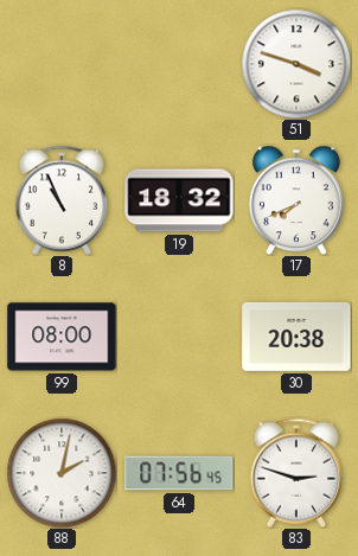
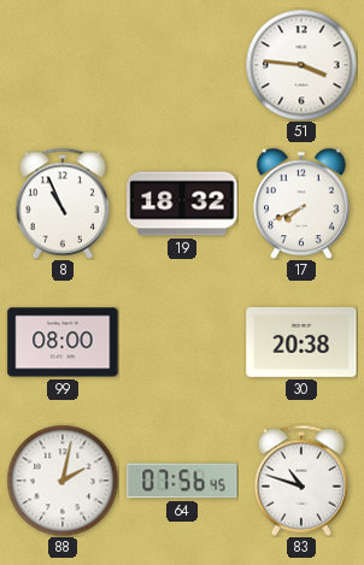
51: 3:48 -> 3:46
83: 2:48 -> 10:48
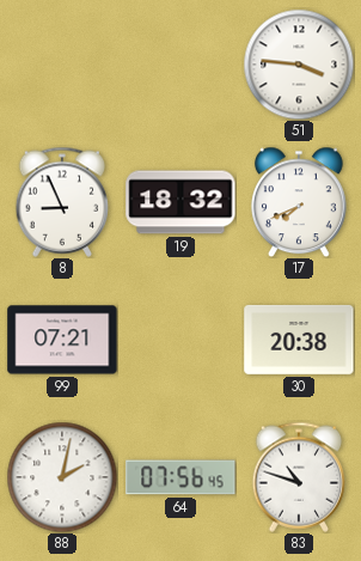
8: 10:56 -> 8:56
99: 08:00 -> 07:21
